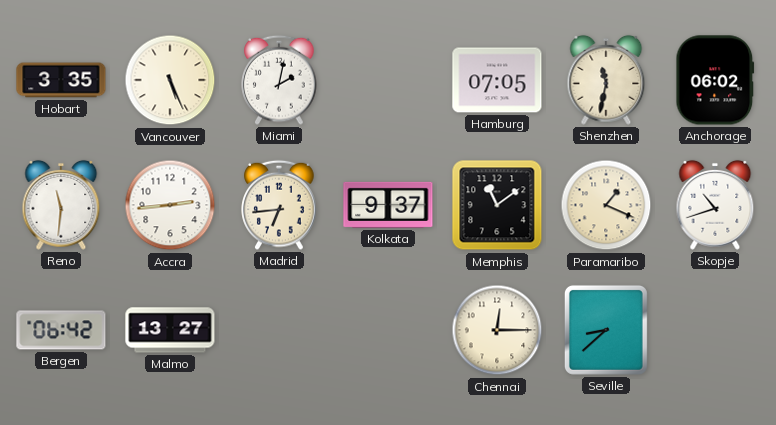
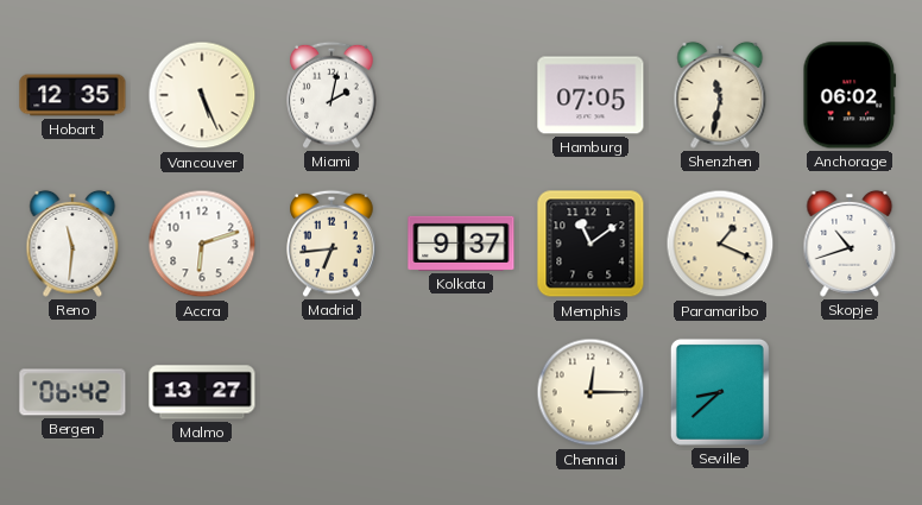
Hobart: 3:35 -> 12:35
Accra: 2:44 -> 6:12
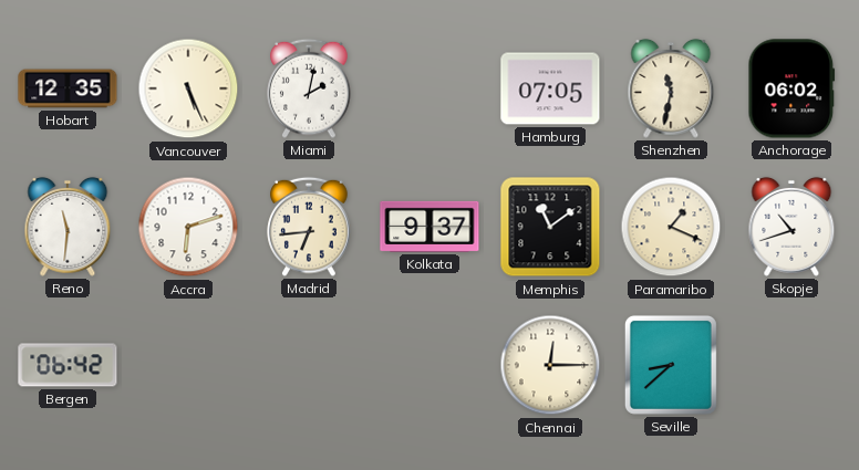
Malmo: 13:27 -> none
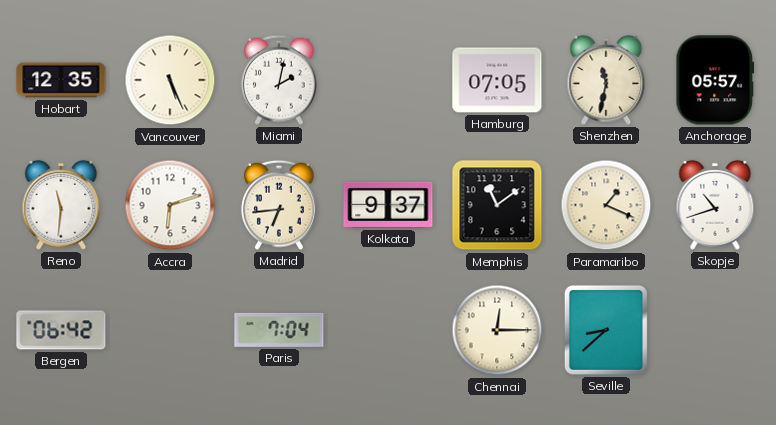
Anchorage: 06:02 -> 05:57
Paris: none -> 7:04
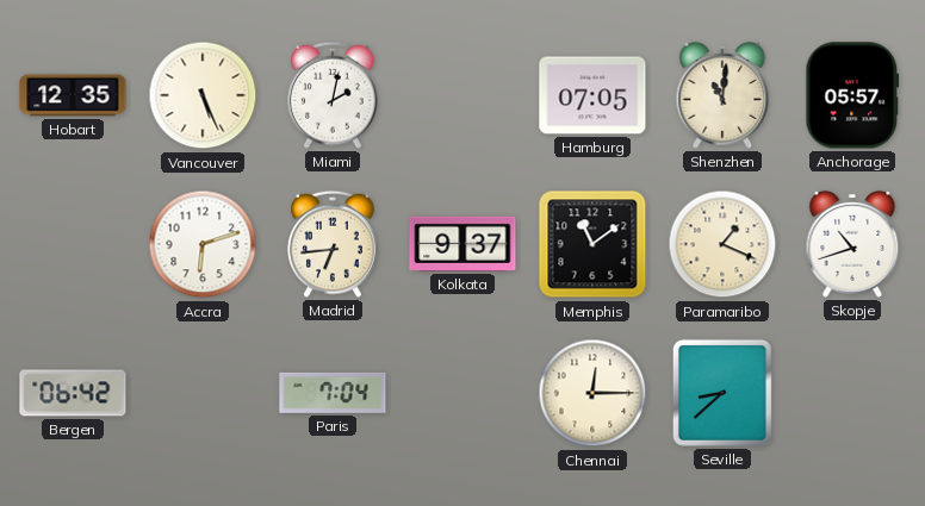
Shenzhen: 11:32 -> 11:01
Reno: 11:31 -> none
